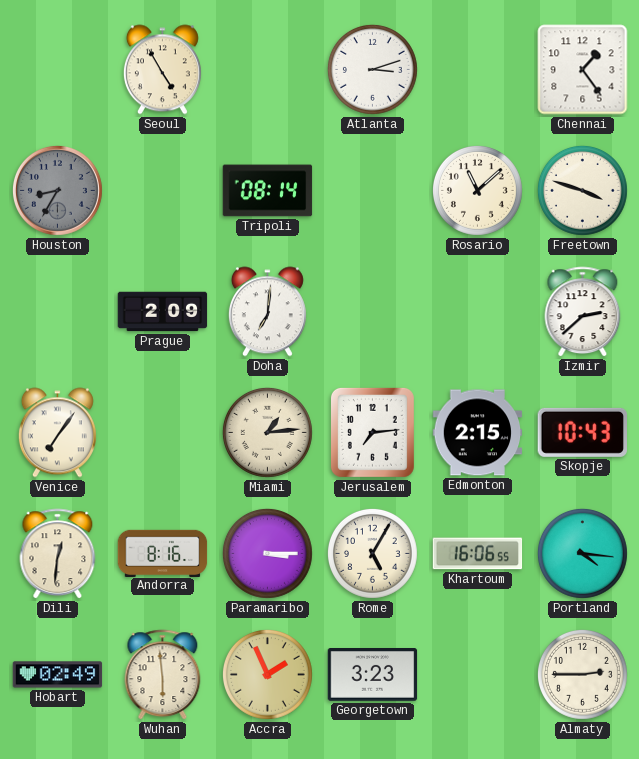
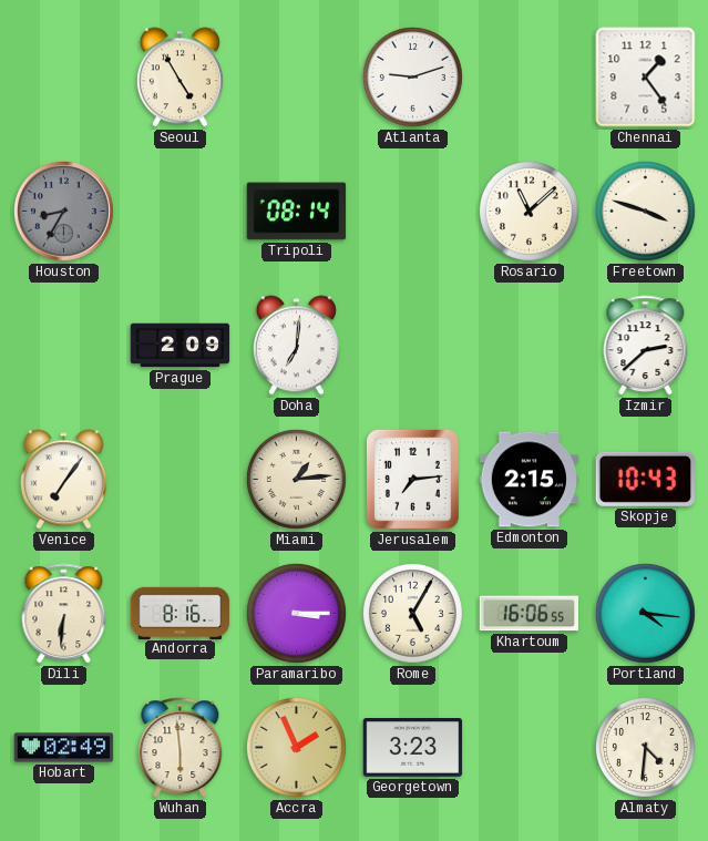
Atlanta: 3:12 -> 9:12
Dili: 12:31 -> 6:31
Almaty: 2:45 -> 4:31
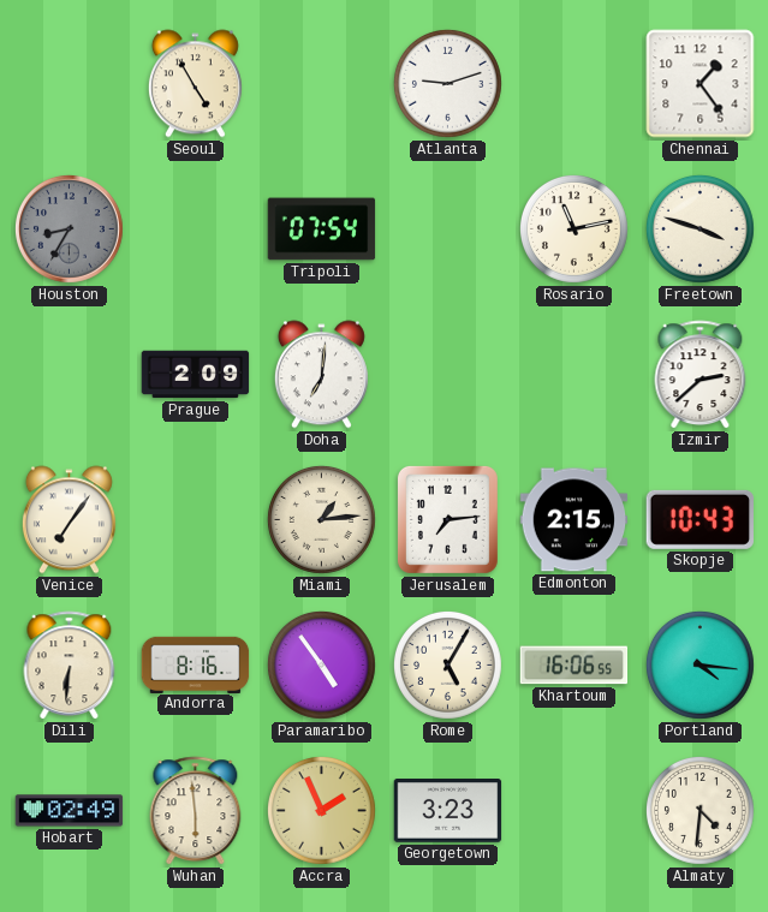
Tripoli: 08:14 -> 07:54
Rosario: 11:08 -> 11:13
Paramaribo: 3:15 -> 4:54
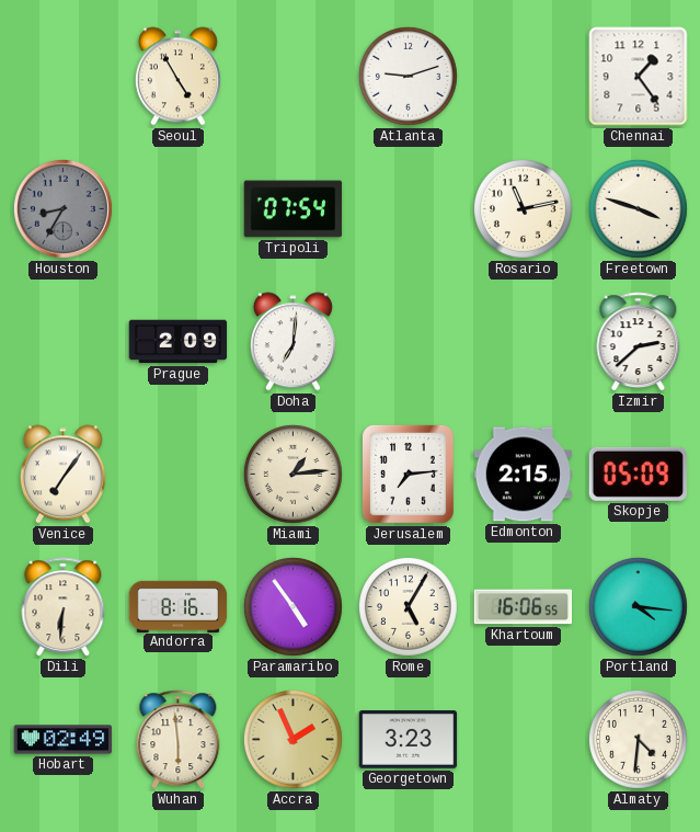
Skopje: 10:43 -> 05:09
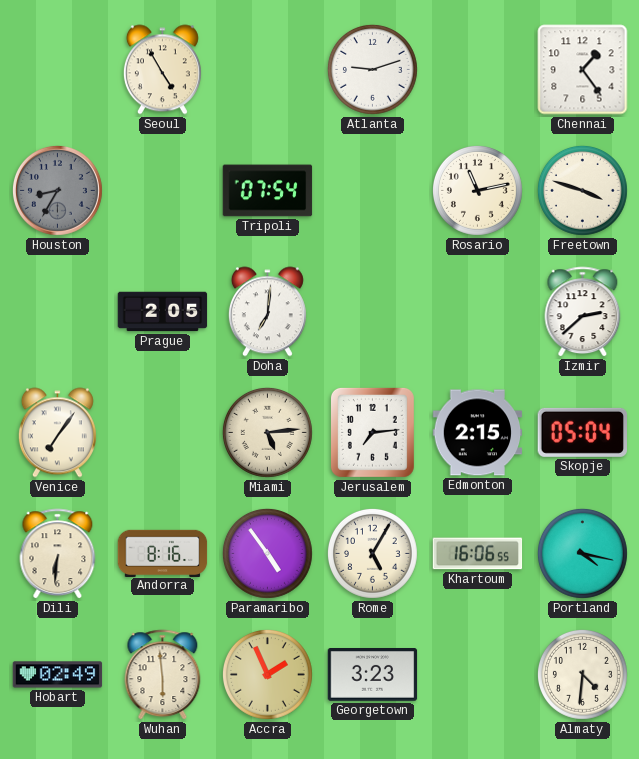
Prague: 2:09 -> 2:05
Miami: 1:14 -> 5:14
Skopje: 05:09 -> 05:04
Portland: 4:16 -> 4:17
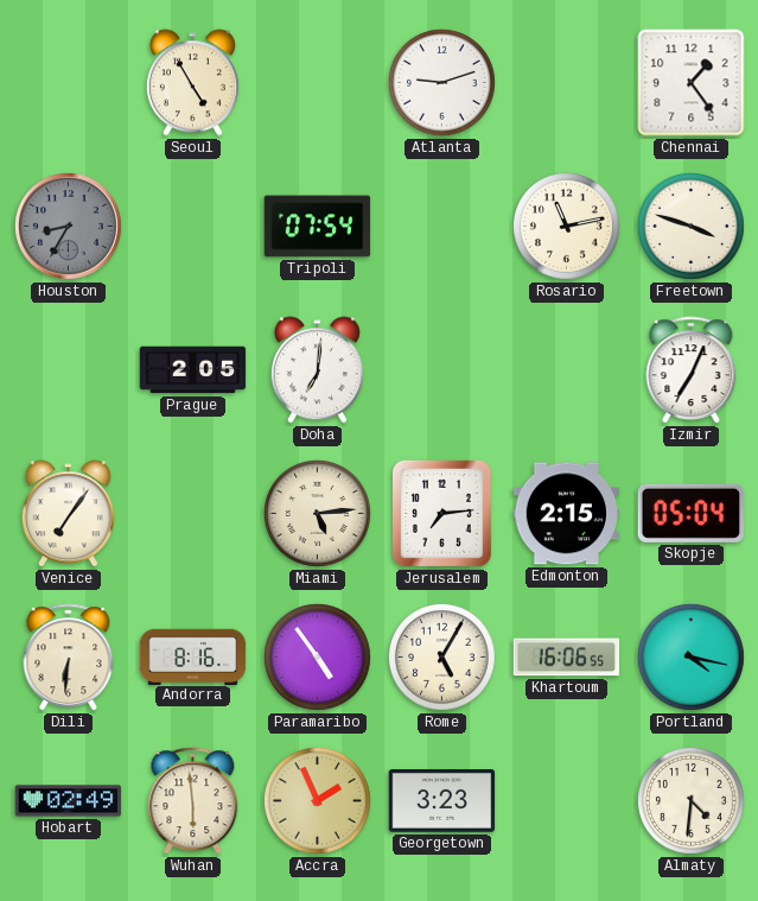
Izmir: 2:38 -> 7:04
